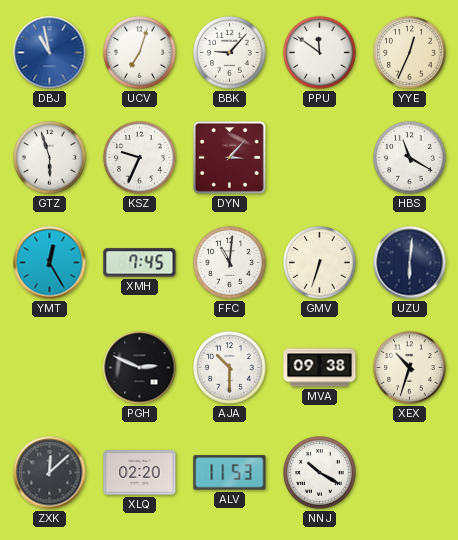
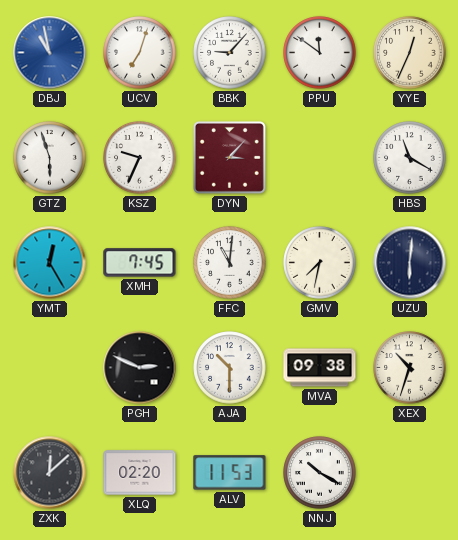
GMV: 6:33 -> 7:32
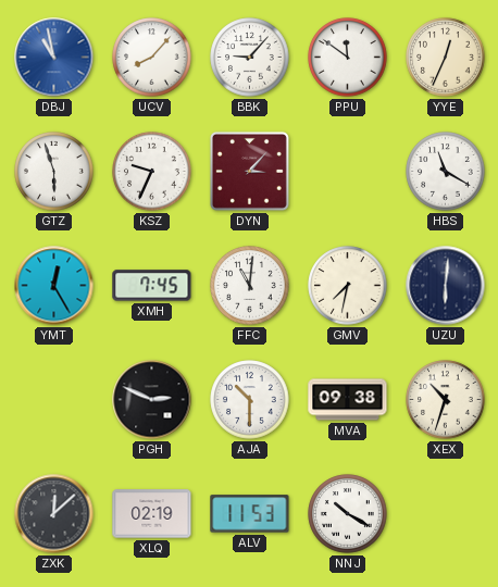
UCV: 7:03 -> 8:07
XLQ: 02:20 -> 02:19
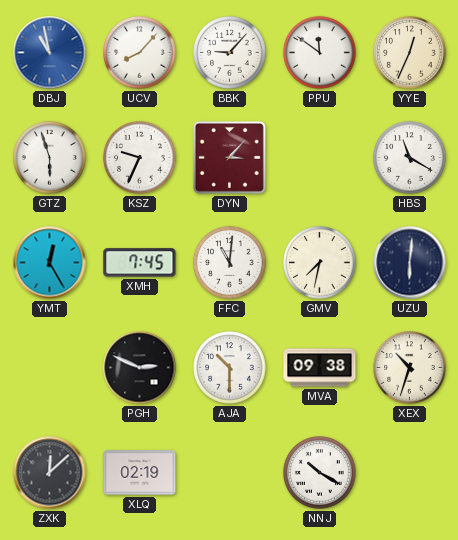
ALV: 11:53 -> none
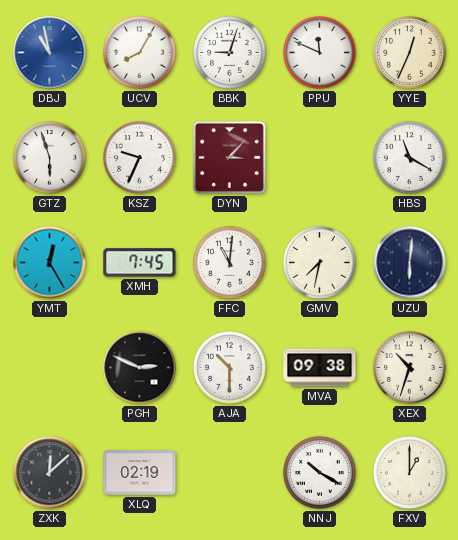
UCV: 8:07 -> 8:05
BBK: 9:07 -> 9:03
PPU: 11:51 -> 11:49
FXV: none -> 1:00
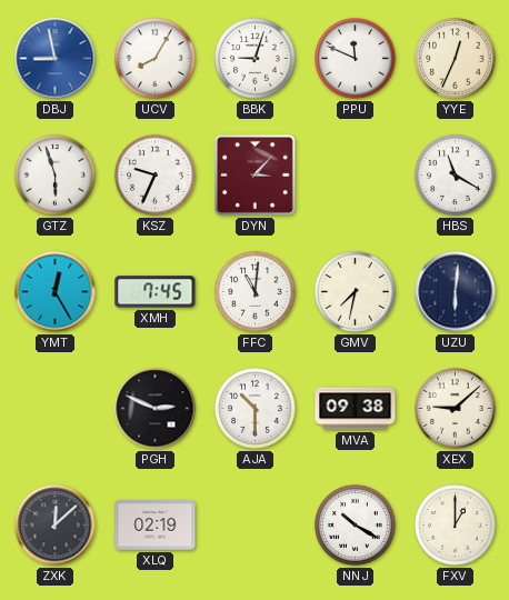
DBJ: 10:58 -> 8:58
XEX: 10:33 -> 9:08
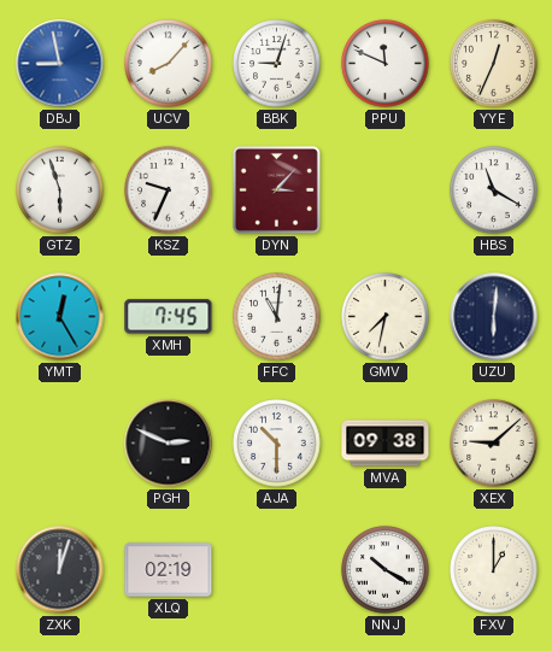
UCV: 8:05 -> 8:07
ZXK: 12:08 -> 12:03
